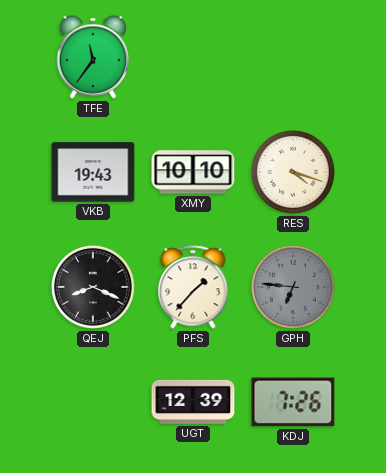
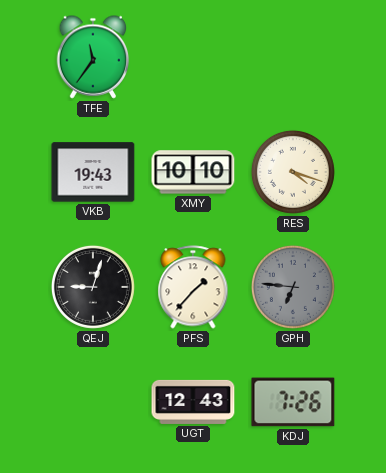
QEJ: 8:19 -> 9:03
UGT: 12:39 -> 12:43
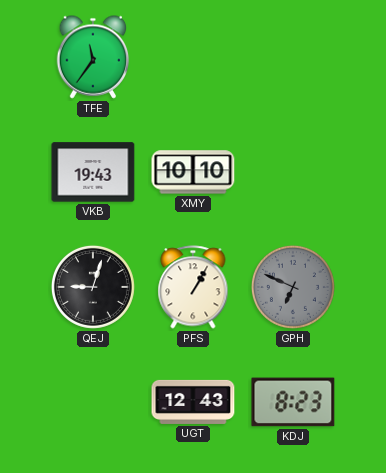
RES: 4:18 -> none
PFS: 1:37 -> 1:05
GPH: 6:46 -> 6:49
KDJ: 7:26 -> 8:23
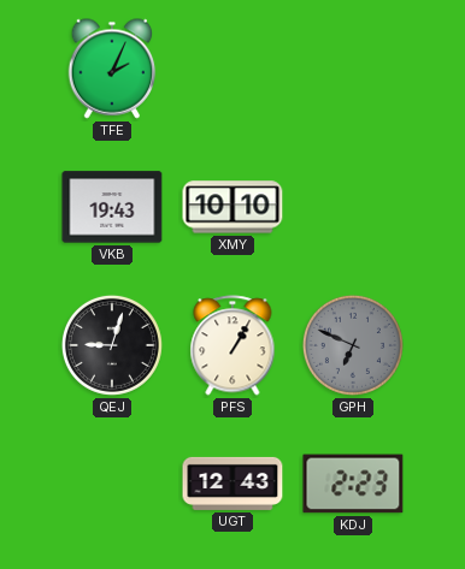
TFE: 11:36 -> 2:04
KDJ: 8:23 -> 2:23
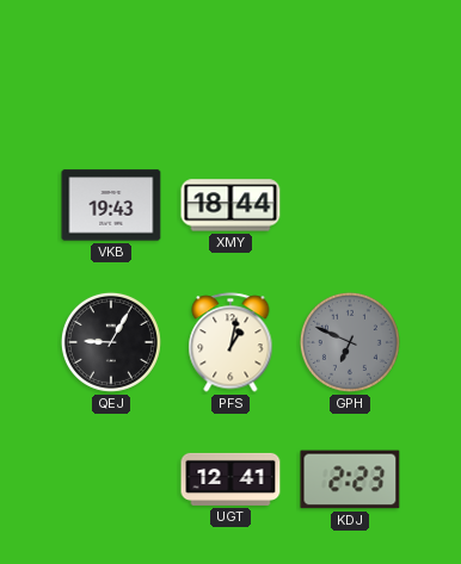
TFE: 2:04 -> none
XMY: 10:10 -> 18:44
QEJ: 9:03 -> 9:05
PFS: 1:05 -> 1:02
UGT: 12:43 -> 12:41
